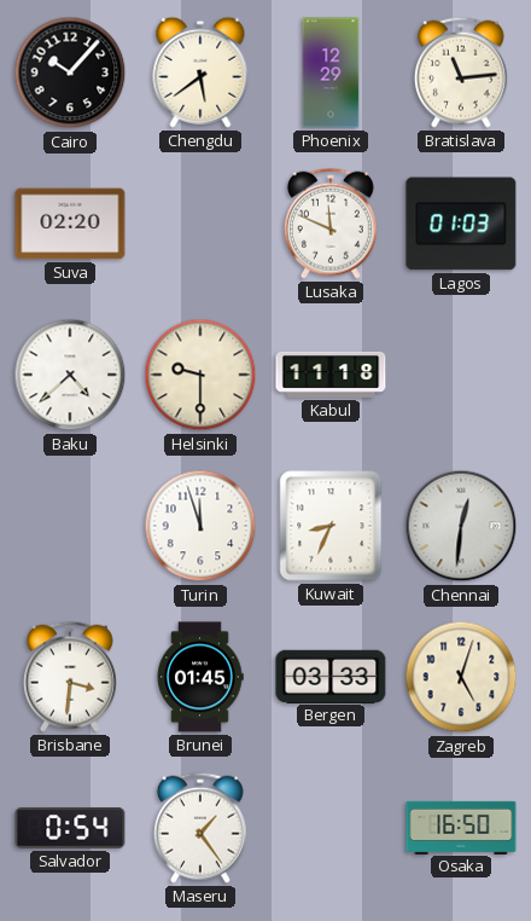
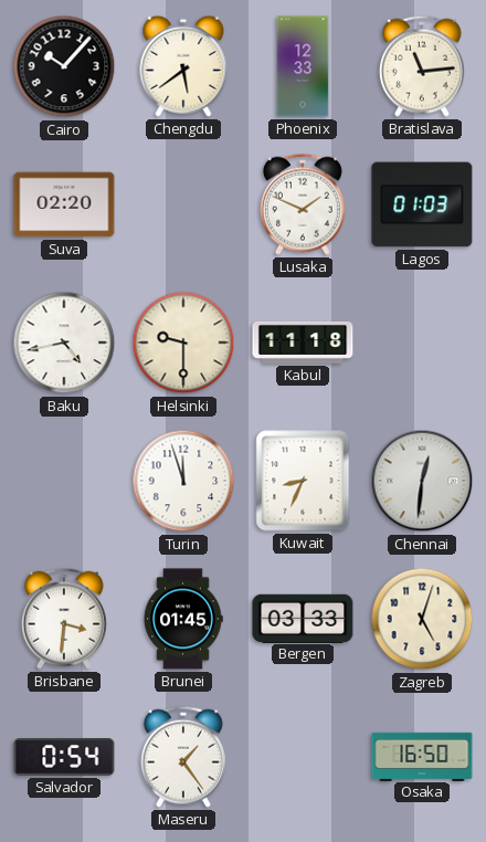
Phoenix: 12:29 -> 12:33
Lusaka: 11:49 -> 1:49
Baku: 4:38 -> 4:43
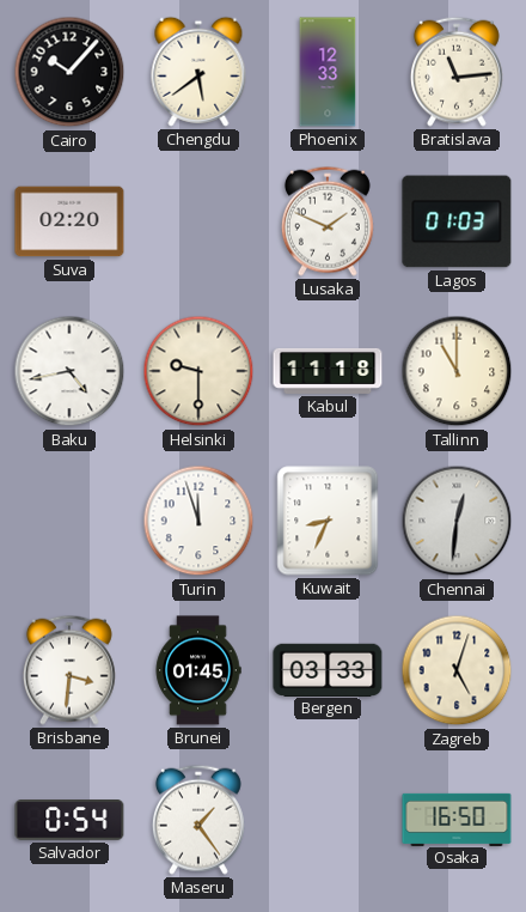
Tallinn: none -> 11:00
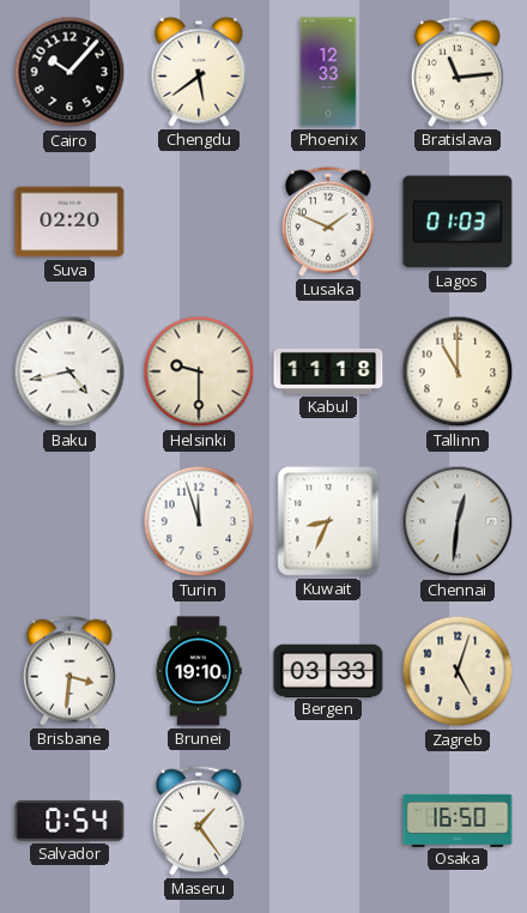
Brunei: 01:45 -> 19:10
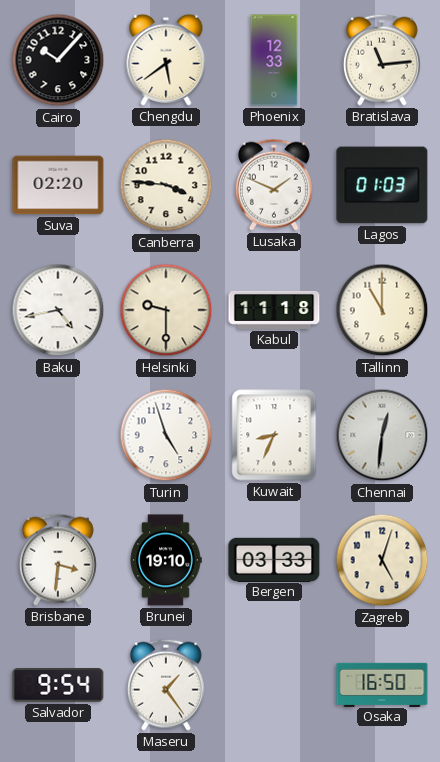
Canberra: none -> 3:46
Turin: 11:57 -> 4:57
Salvador: 0:54 -> 9:54
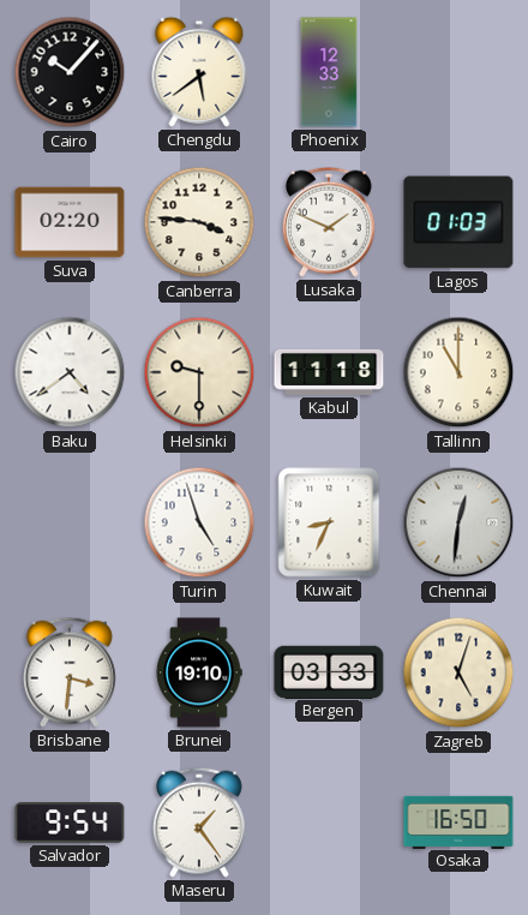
Bratislava: 11:14 -> none
Baku: 4:43 -> 4:39
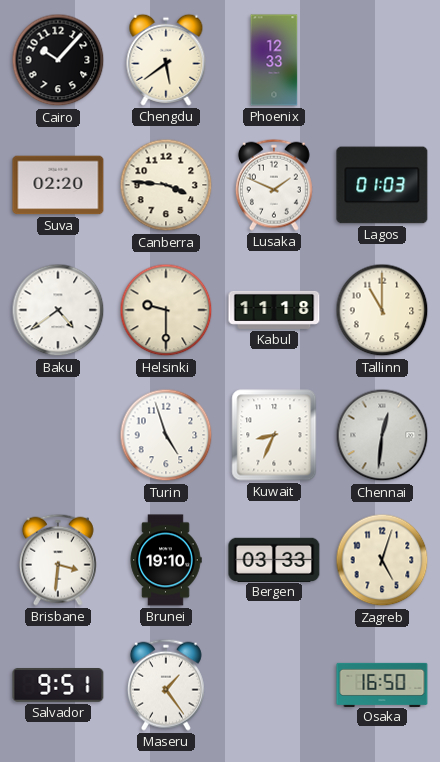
Salvador: 9:54 -> 9:51
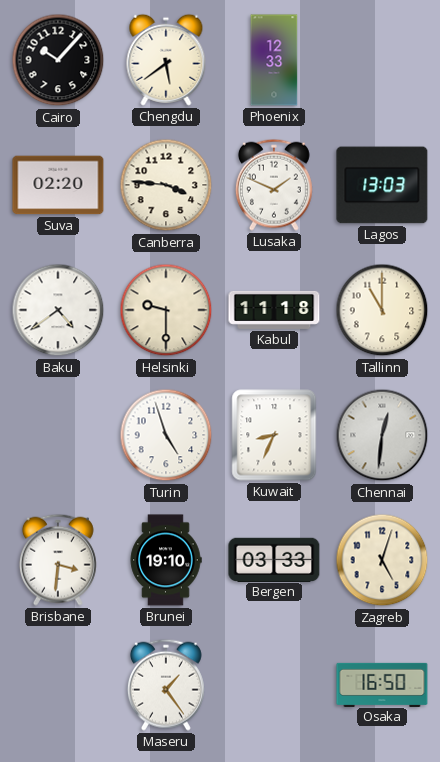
Lagos: 01:03 -> 13:03
Salvador: 9:51 -> none
